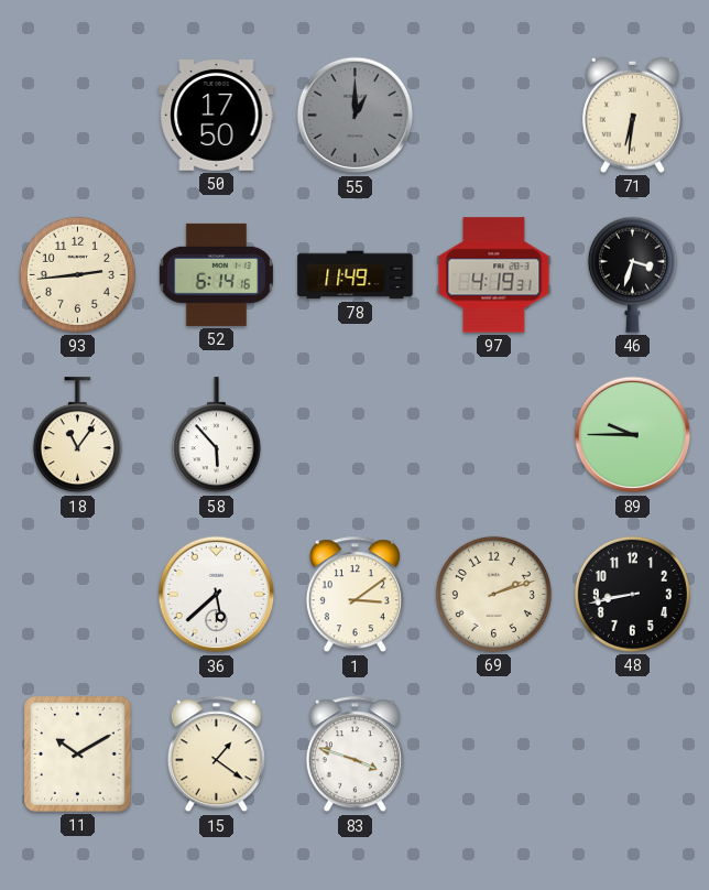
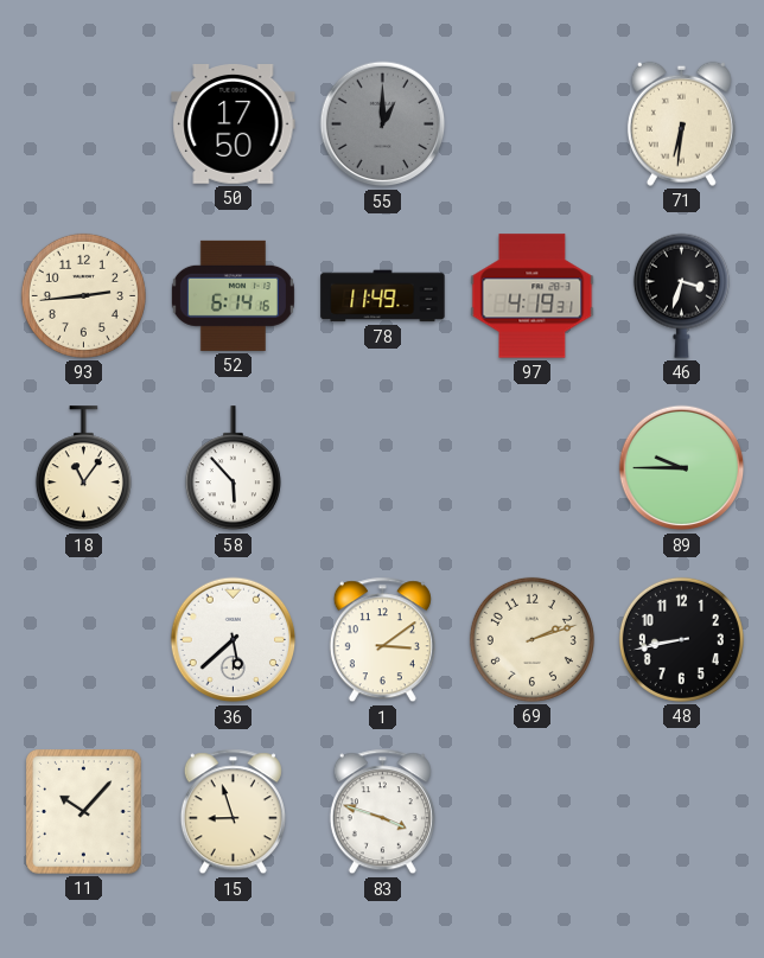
11: 10:10 -> 10:07
15: 1:21 -> 8:57
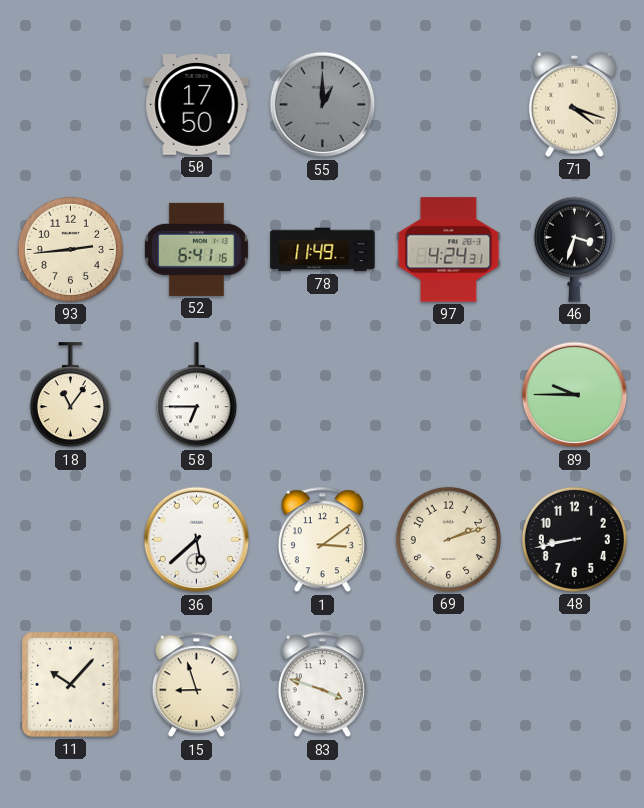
71: 6:31 -> 4:18
52: 6:14 -> 6:41
97: 4:19 -> 4:24
58: 5:53 -> 6:45
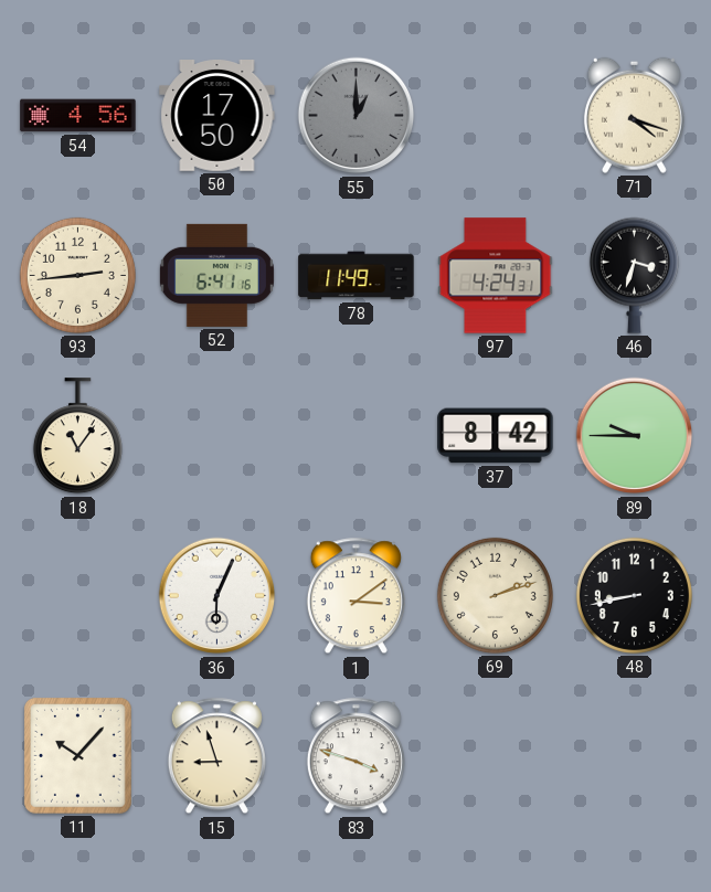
54: none -> 4:56
58: 6:45 -> none
37: none -> 8:42
36: 5:38 -> 6:04
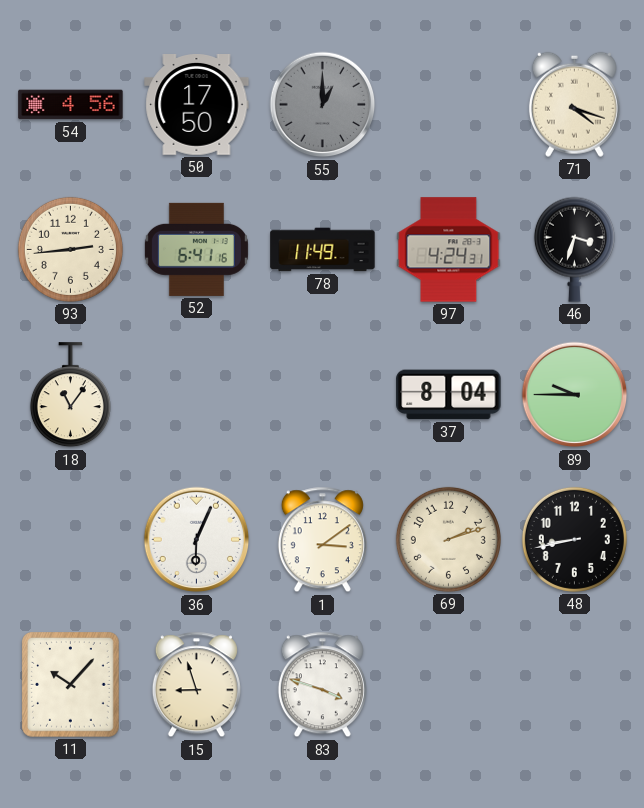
37: 8:42 -> 8:04
